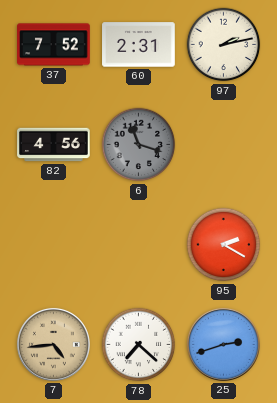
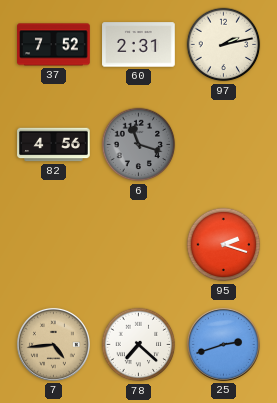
95: 2:20 -> 2:18
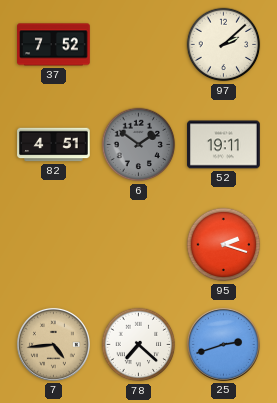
60: 2:31 -> none
97: 2:13 -> 2:08
82: 4:56 -> 4:51
6: 11:18 -> 1:51
52: none -> 19:11
